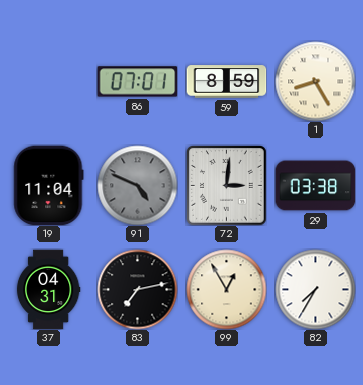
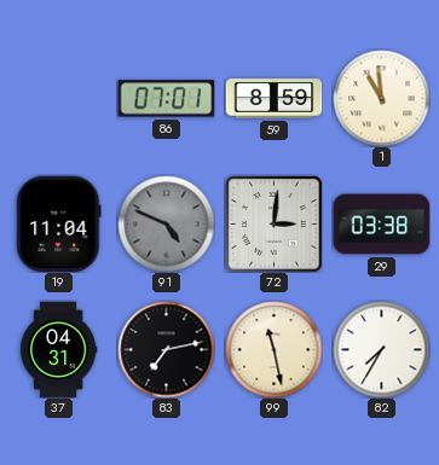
1: 8:25 -> 10:59
99: 12:55 -> 11:28
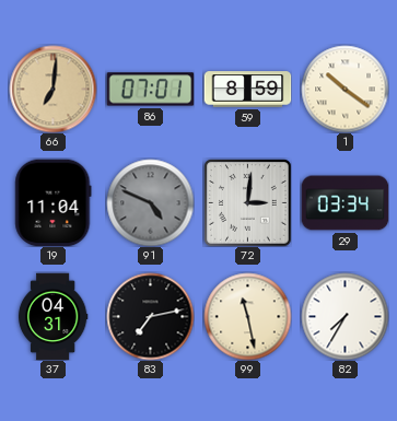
66: none -> 7:01
1: 10:59 -> 10:21
29: 03:38 -> 03:34
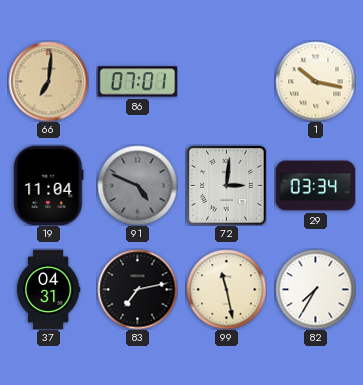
59: 8:59 -> none
1: 10:21 -> 10:17
